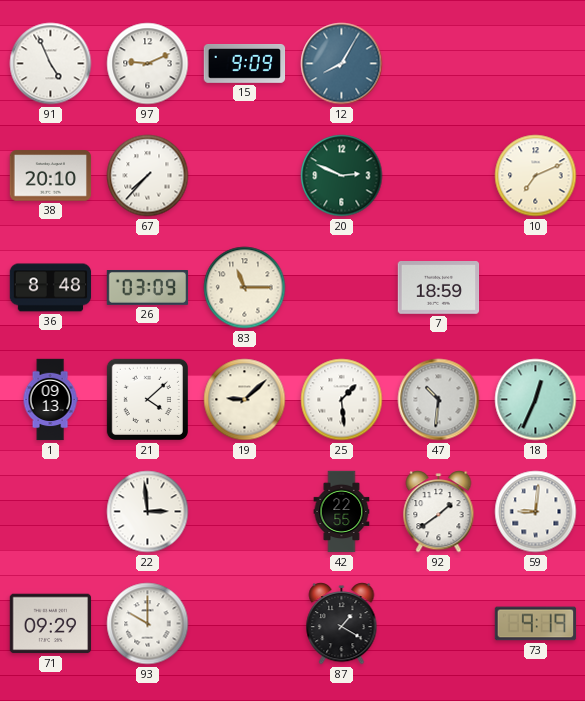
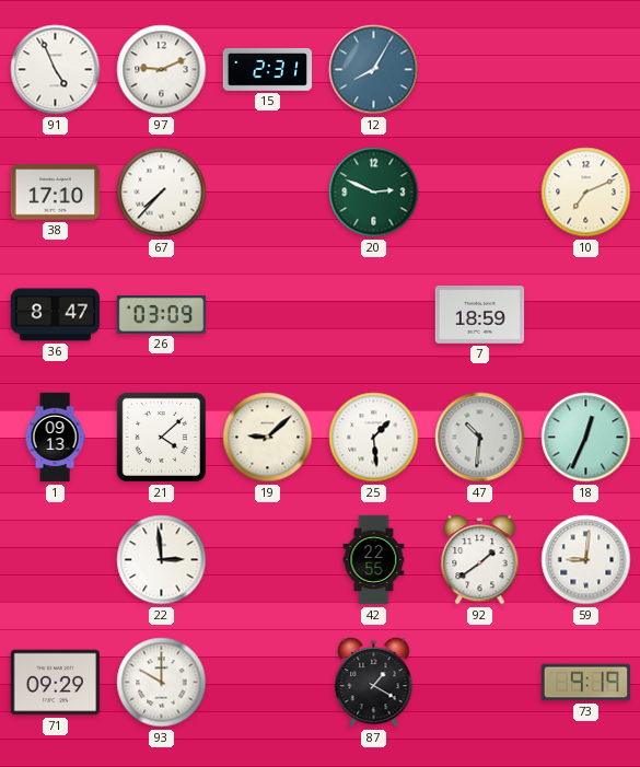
15: 9:09 -> 2:31
38: 20:10 -> 17:10
36: 8:48 -> 8:47
83: 11:15 -> none
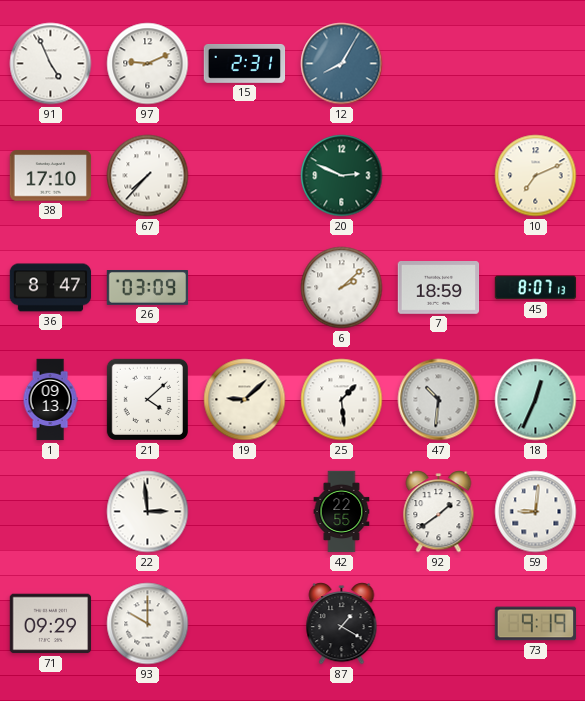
6: none -> 2:08
45: none -> 8:07
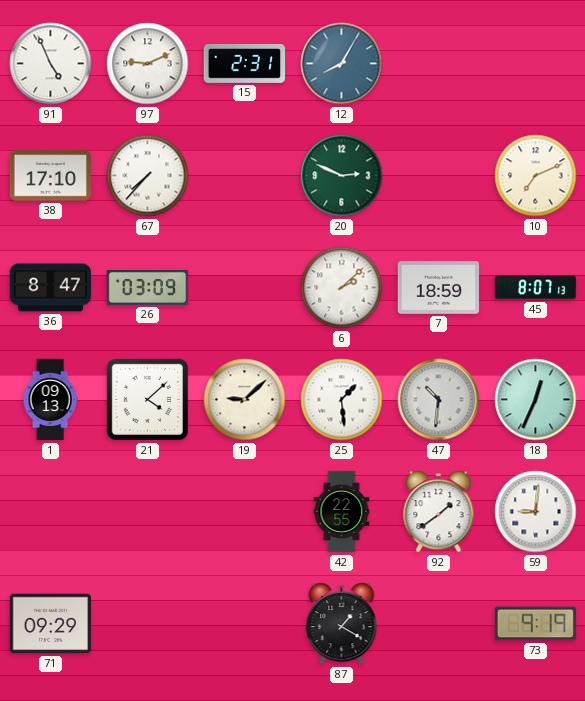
22: 2:59 -> none
93: 10:00 -> none
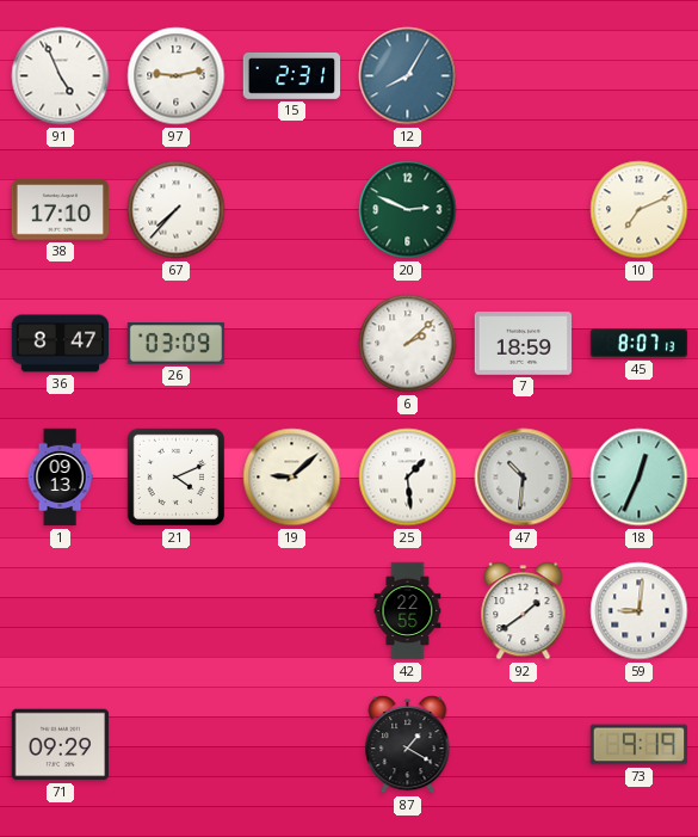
97: 9:11 -> 9:13
21: 4:08 -> 4:11
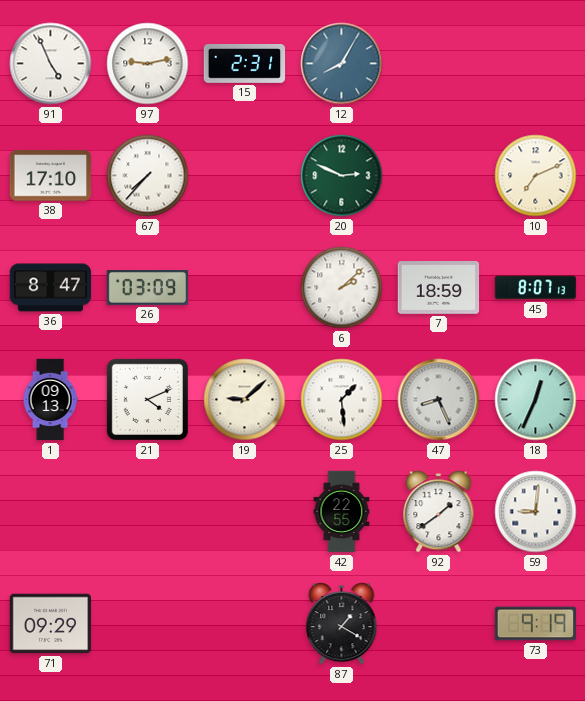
47: 10:31 -> 8:26
